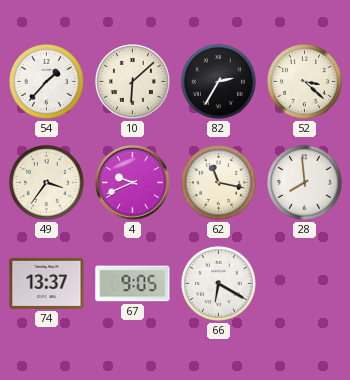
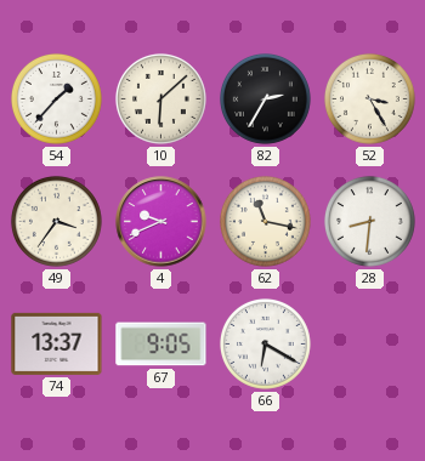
52: 3:22 -> 3:25
28: 7:59 -> 8:31
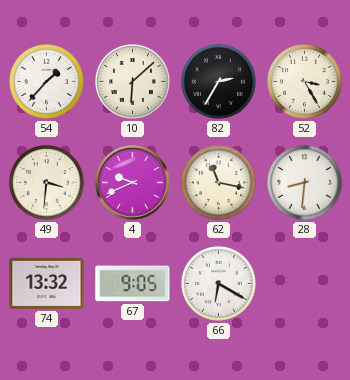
49: 3:36 -> 3:31
74: 13:37 -> 13:32
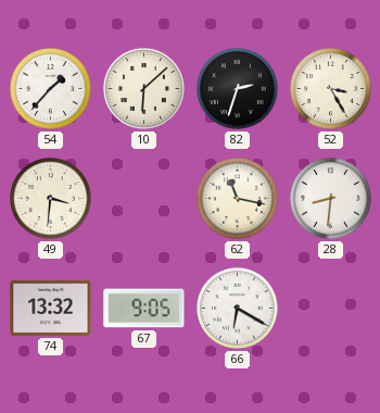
82: 2:35 -> 2:33
4: 9:41 -> none
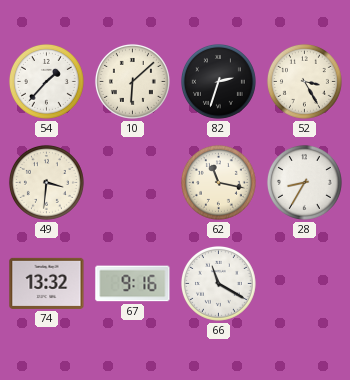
28: 8:31 -> 8:35
67: 9:05 -> 9:16
66: 6:20 -> 11:20
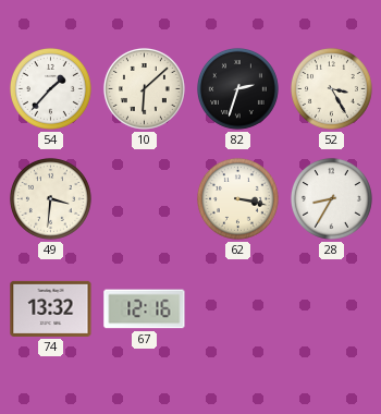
62: 11:17 -> 3:17
67: 9:16 -> 12:16
66: 11:20 -> none
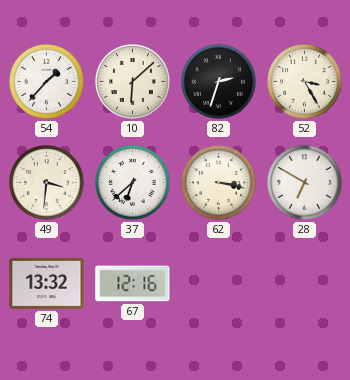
37: none -> 6:38
28: 8:35 -> 6:50
